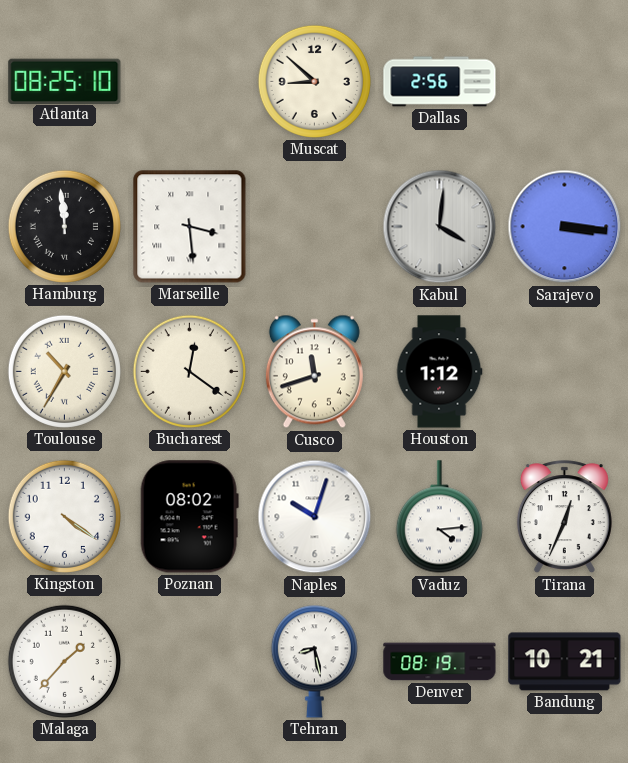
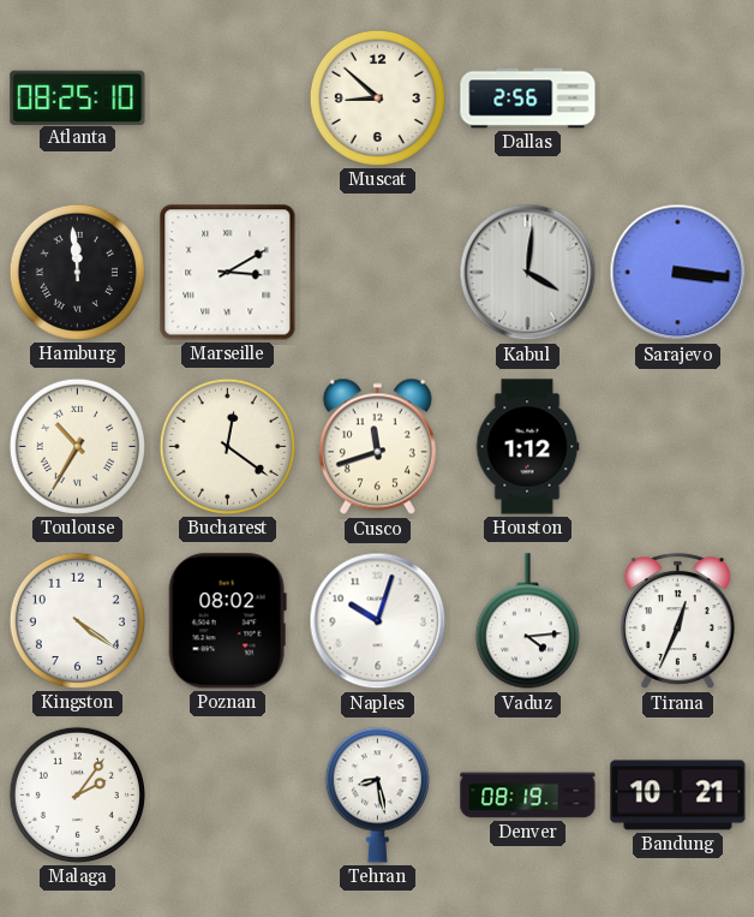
Marseille: 3:29 -> 3:10
Malaga: 1:37 -> 2:06
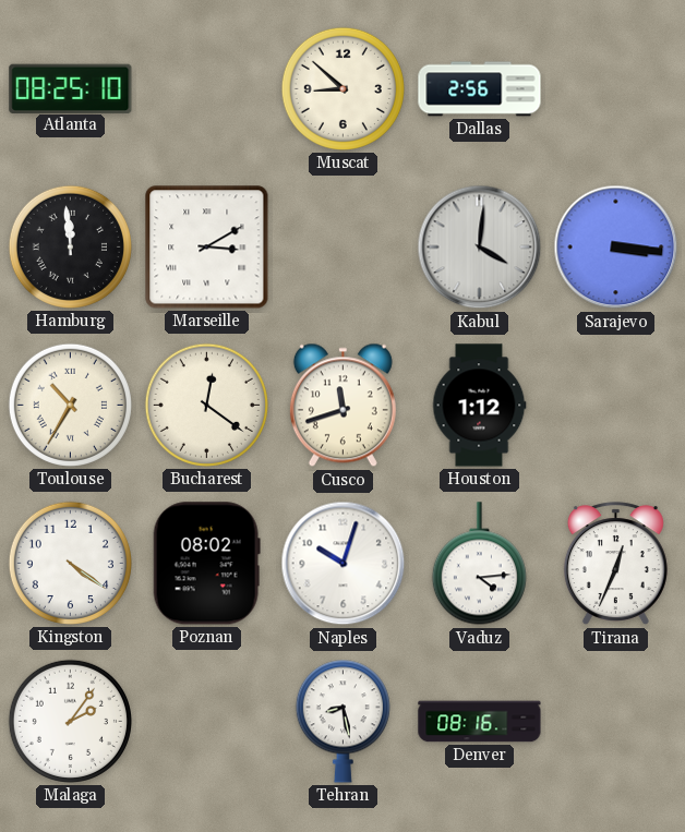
Denver: 08:19 -> 08:16
Bandung: 10:21 -> none
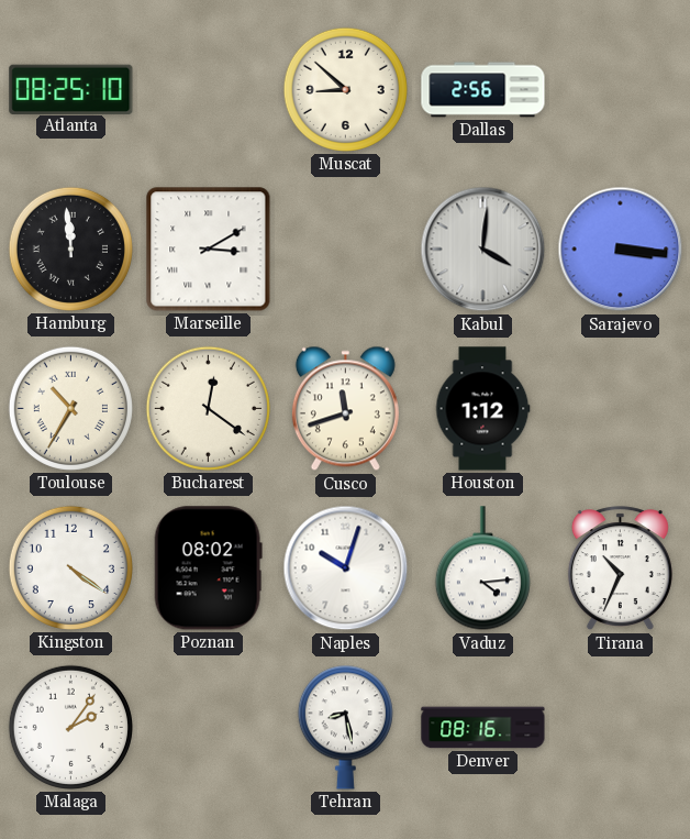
Tirana: 12:34 -> 10:34
